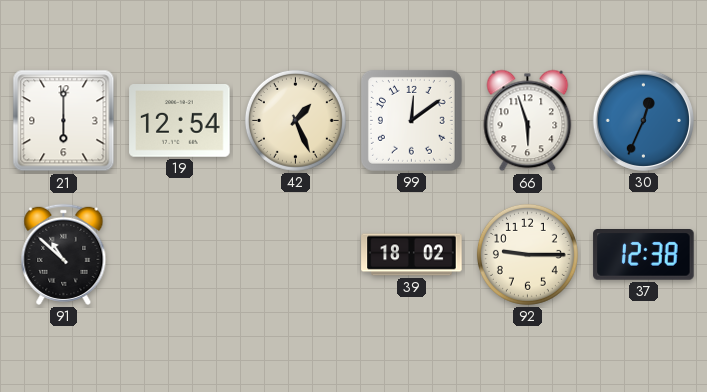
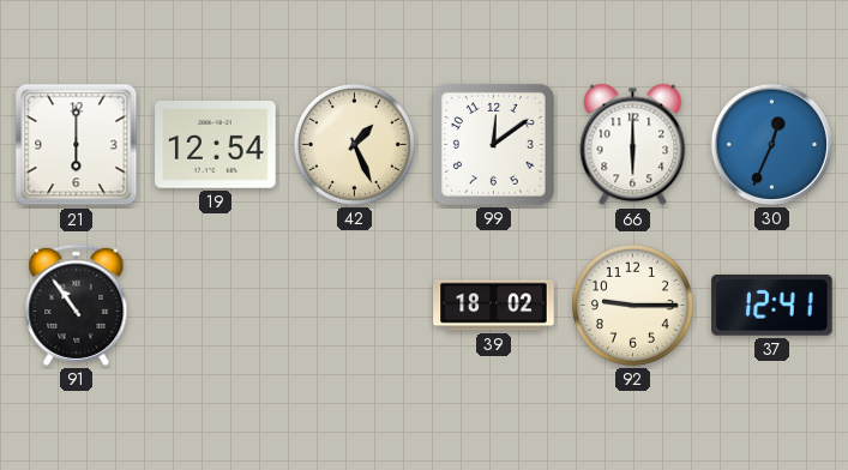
66: 5:57 -> 6:00
91: 10:52 -> 10:54
37: 12:38 -> 12:41
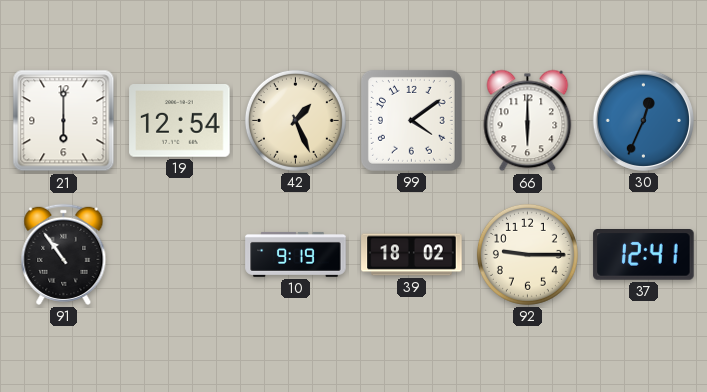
99: 12:09 -> 4:09
10: none -> 9:19
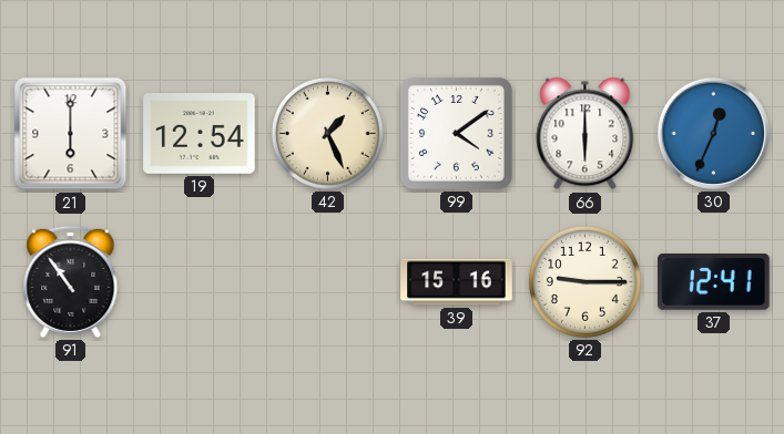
10: 9:19 -> none
39: 18:02 -> 15:16
